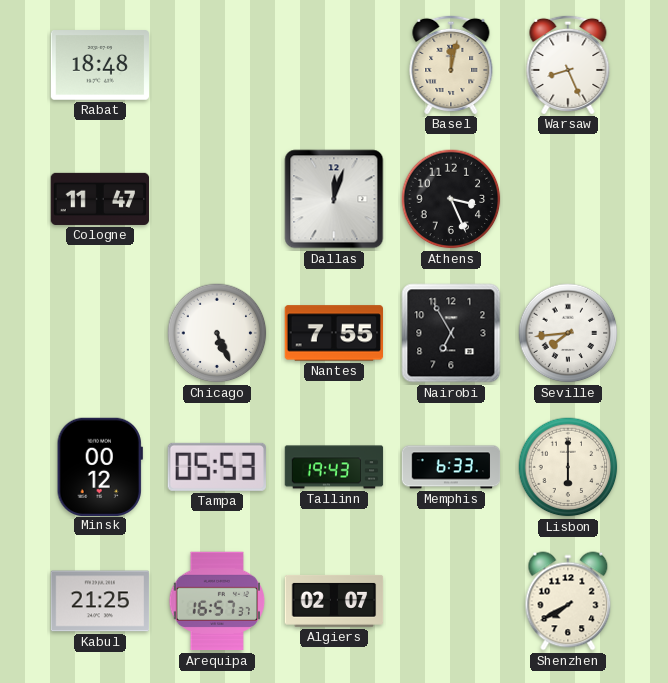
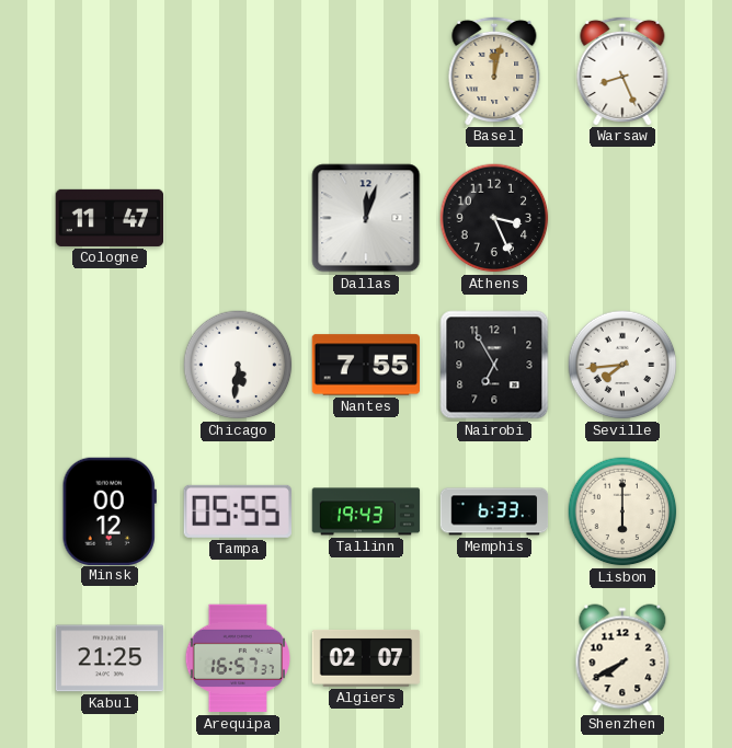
Rabat: 18:48 -> none
Chicago: 5:26 -> 5:31
Tampa: 05:53 -> 05:55
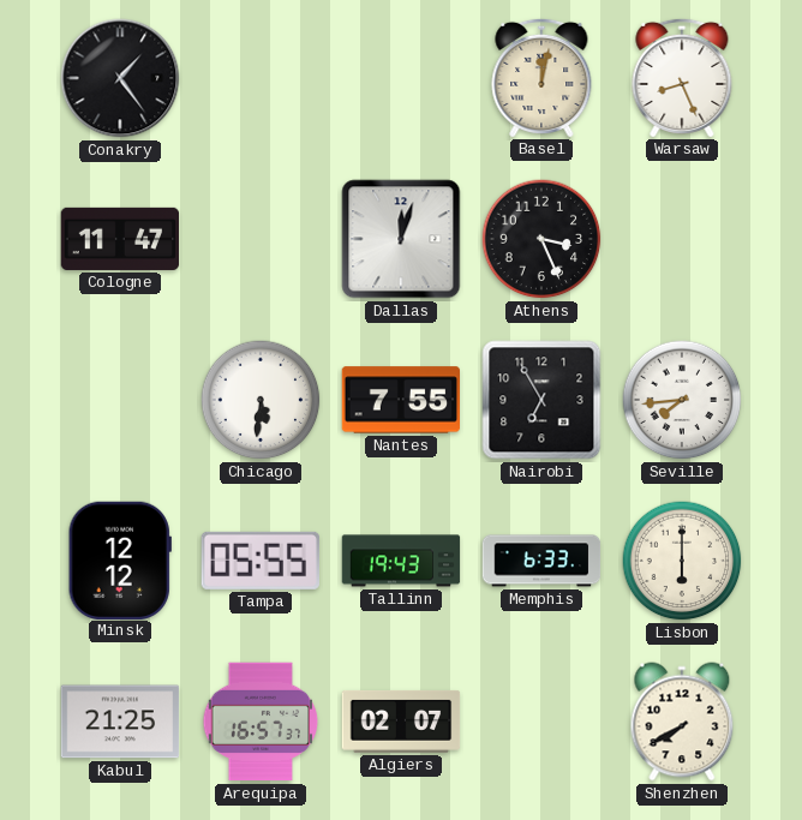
Conakry: none -> 1:24
Minsk: 00:12 -> 12:12
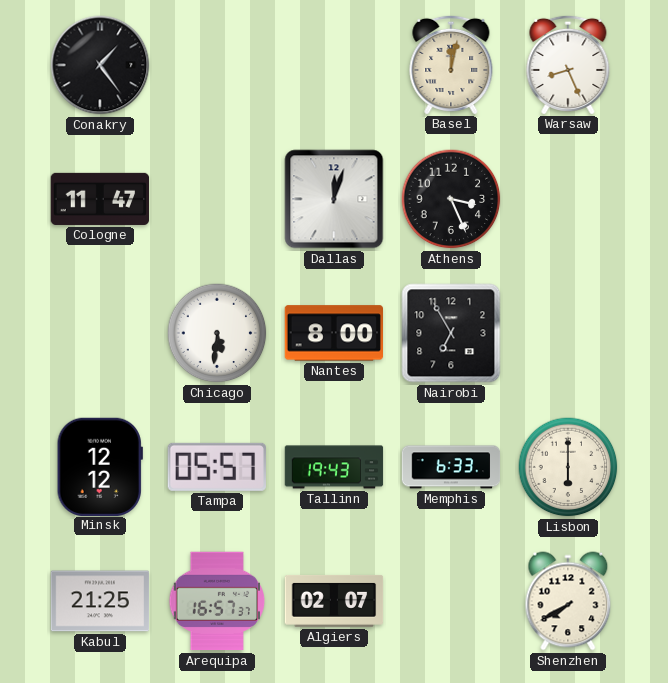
Nantes: 7:55 -> 8:00
Seville: 7:44 -> none
Tampa: 05:55 -> 05:57
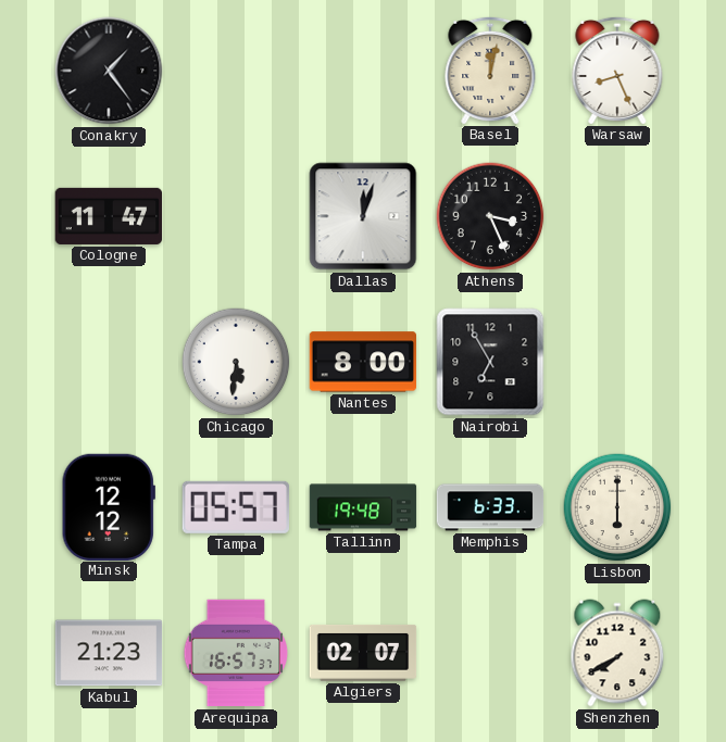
Tallinn: 19:43 -> 19:48
Kabul: 21:25 -> 21:23
